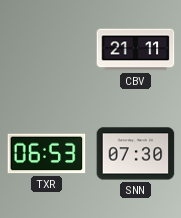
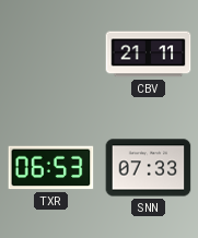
SNN: 07:30 -> 07:33
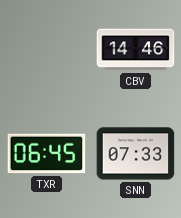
CBV: 21:11 -> 14:46
TXR: 06:53 -> 06:45
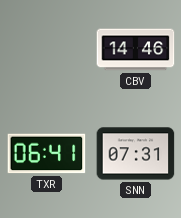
TXR: 06:45 -> 06:41
SNN: 07:33 -> 07:31
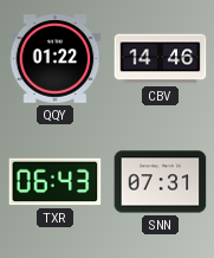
QQY: none -> 01:22
TXR: 06:41 -> 06:43
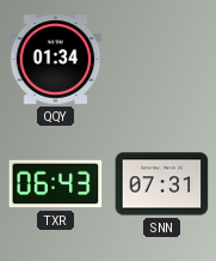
QQY: 01:22 -> 01:34
CBV: 14:46 -> none
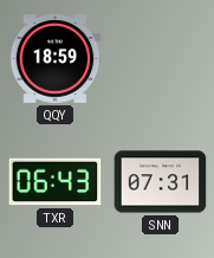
QQY: 01:34 -> 18:59
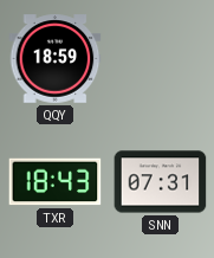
TXR: 06:43 -> 18:43
